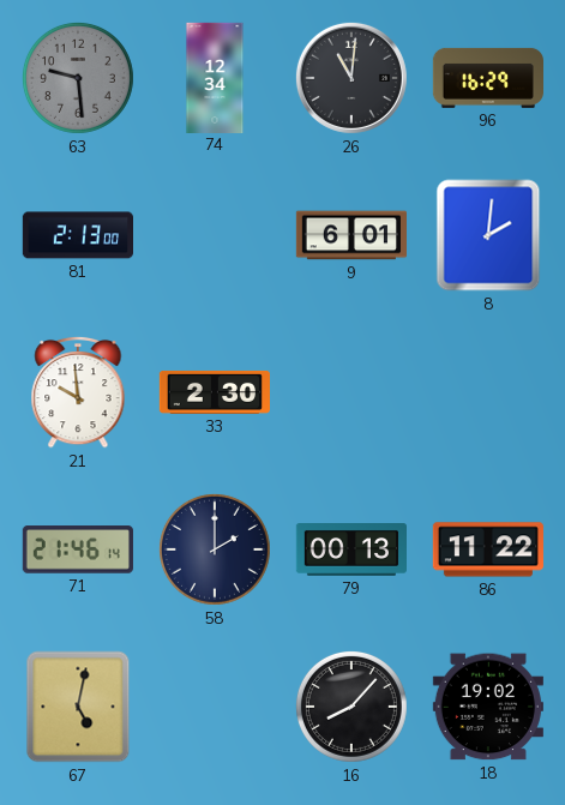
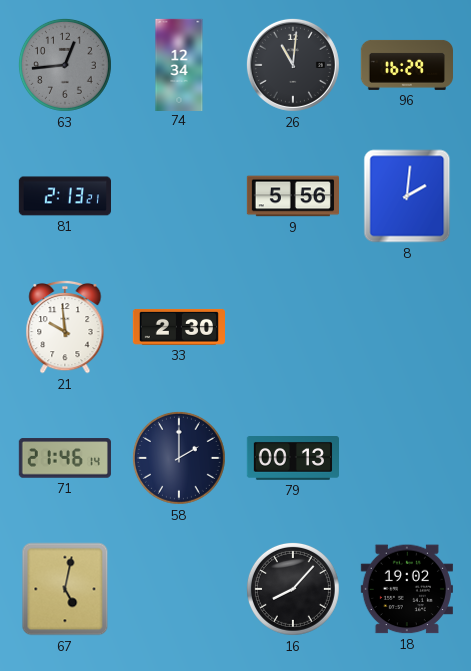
63: 9:29 -> 12:44
81: 2:13:00 -> 2:13:21
9: 6:01 -> 5:56
86: 11:22 -> none
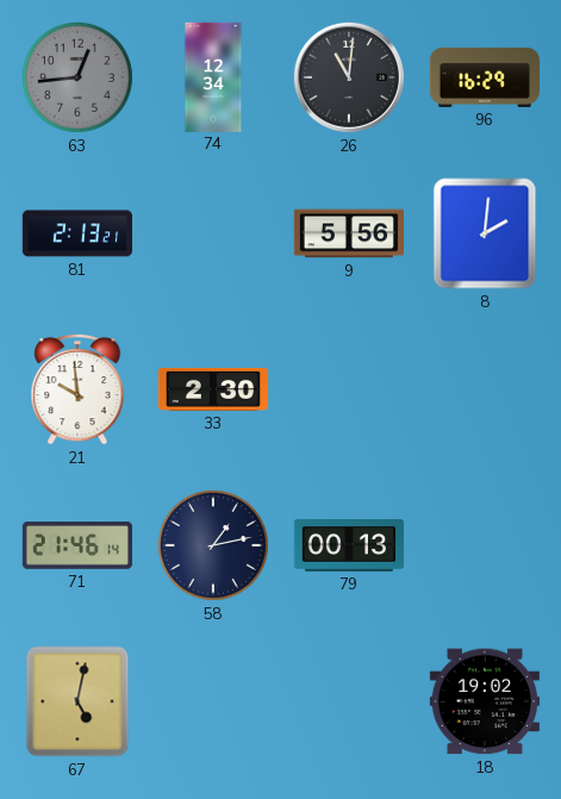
58: 2:00 -> 1:13
16: 8:07 -> none
